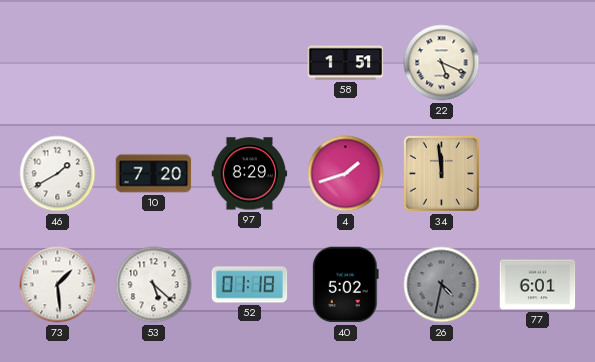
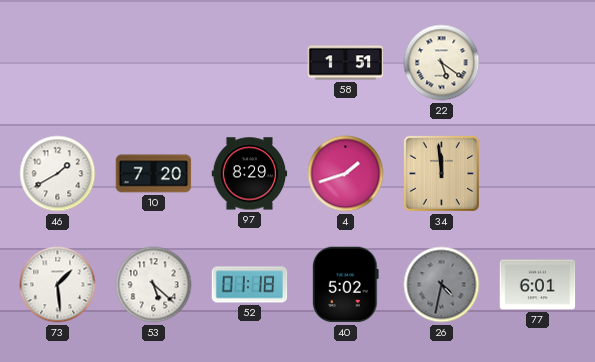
22: 5:19 -> 5:21
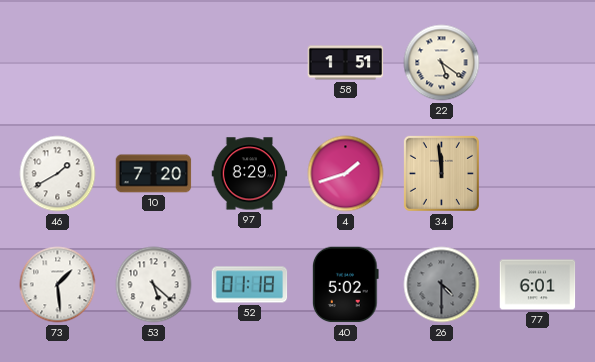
26: 4:32 -> 4:30
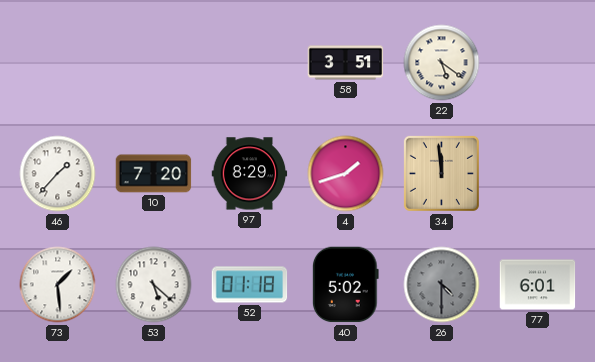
58: 1:51 -> 3:51
46: 1:40 -> 1:37
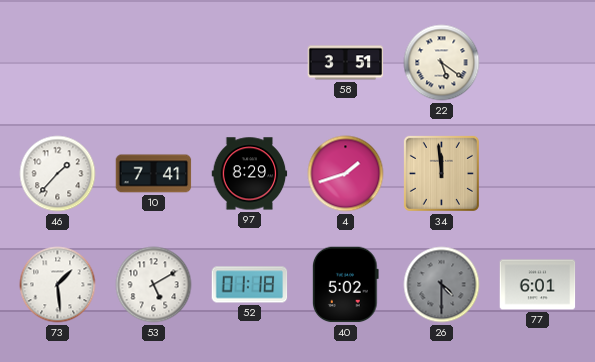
10: 7:20 -> 7:41
53: 5:22 -> 5:10
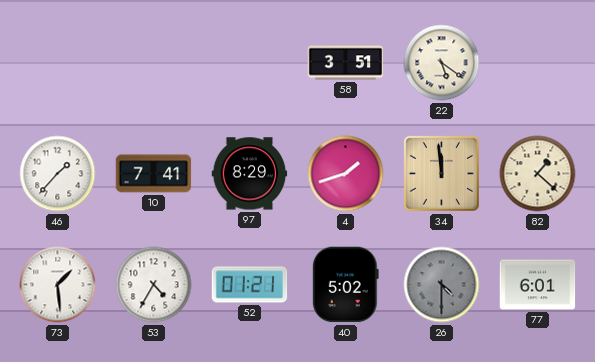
82: none -> 1:22
53: 5:10 -> 4:35
52: 01:18 -> 01:21
